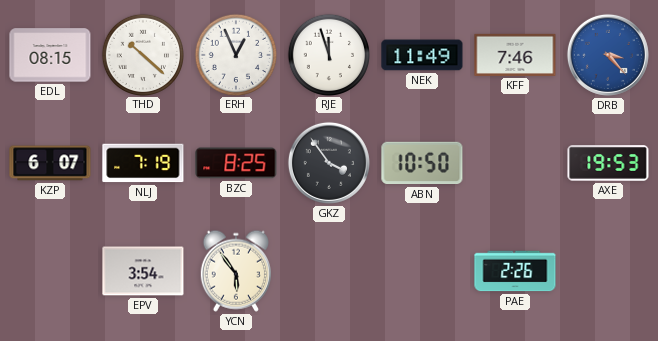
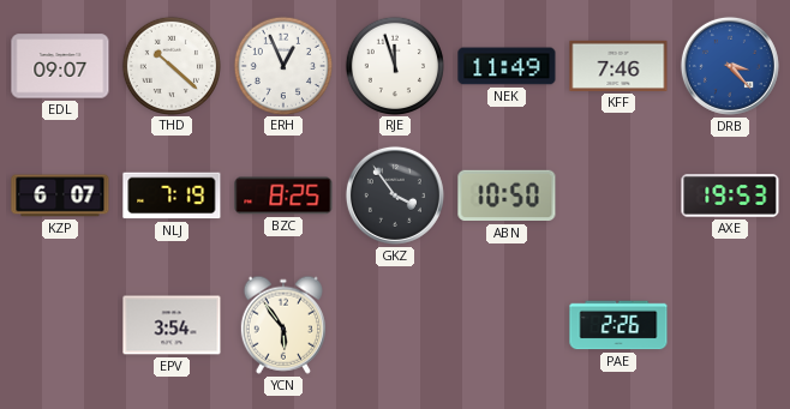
EDL: 08:15 -> 09:07
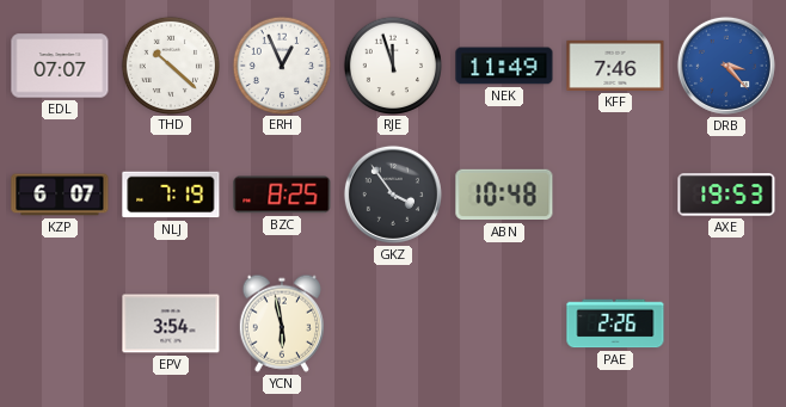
EDL: 09:07 -> 07:07
ABN: 10:50 -> 10:48
YCN: 5:54 -> 5:58
